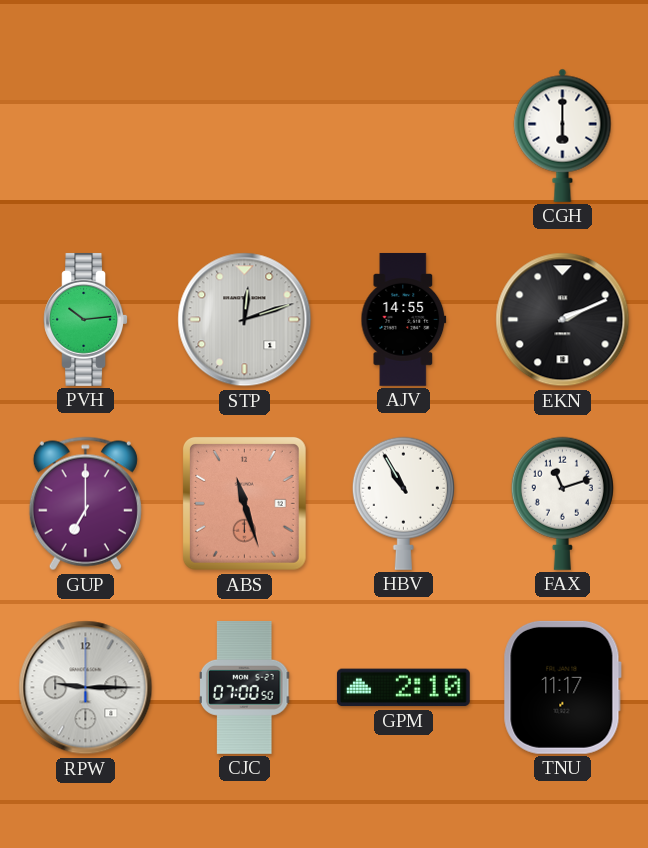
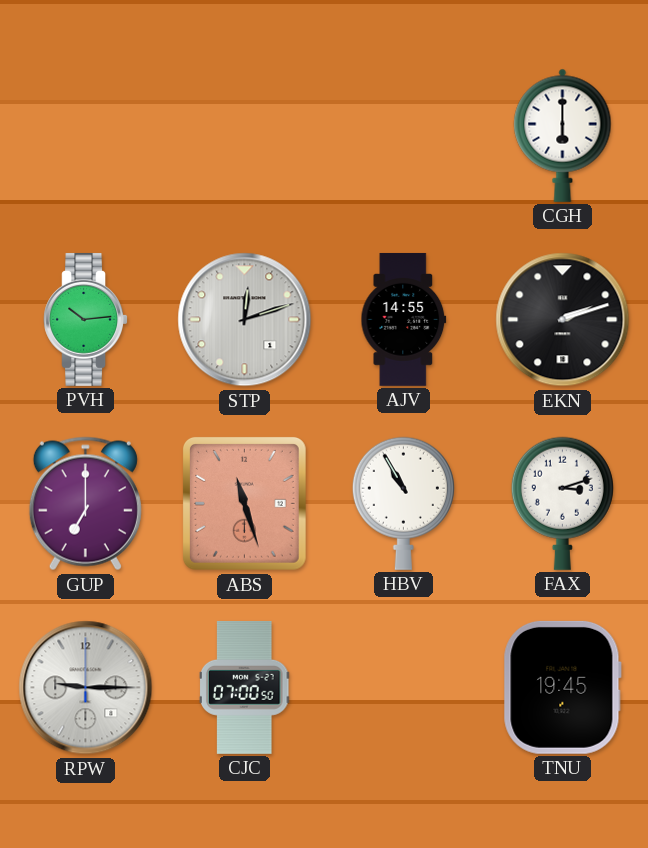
EKN: 2:11 -> 2:12
FAX: 11:12 -> 3:12
GPM: 2:10 -> none
TNU: 11:17 -> 19:45
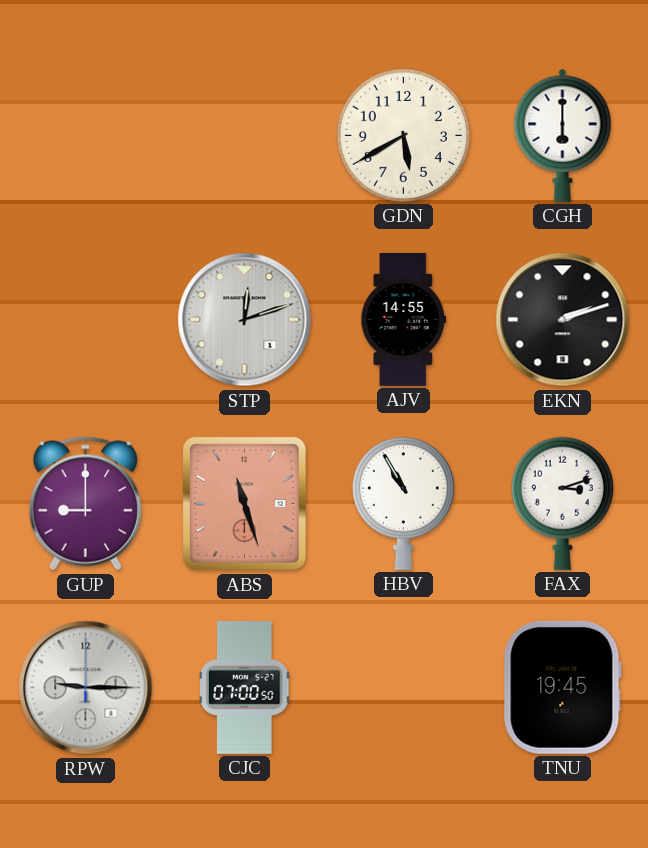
GDN: none -> 5:40
PVH: 10:14 -> none
GUP: 7:00 -> 9:00
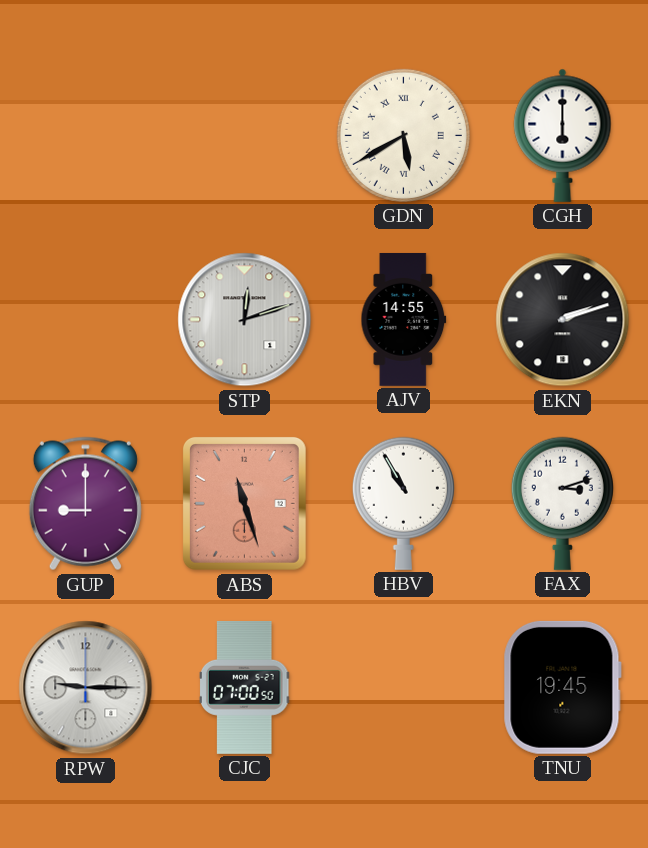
GDN numerals: Arabic -> Roman
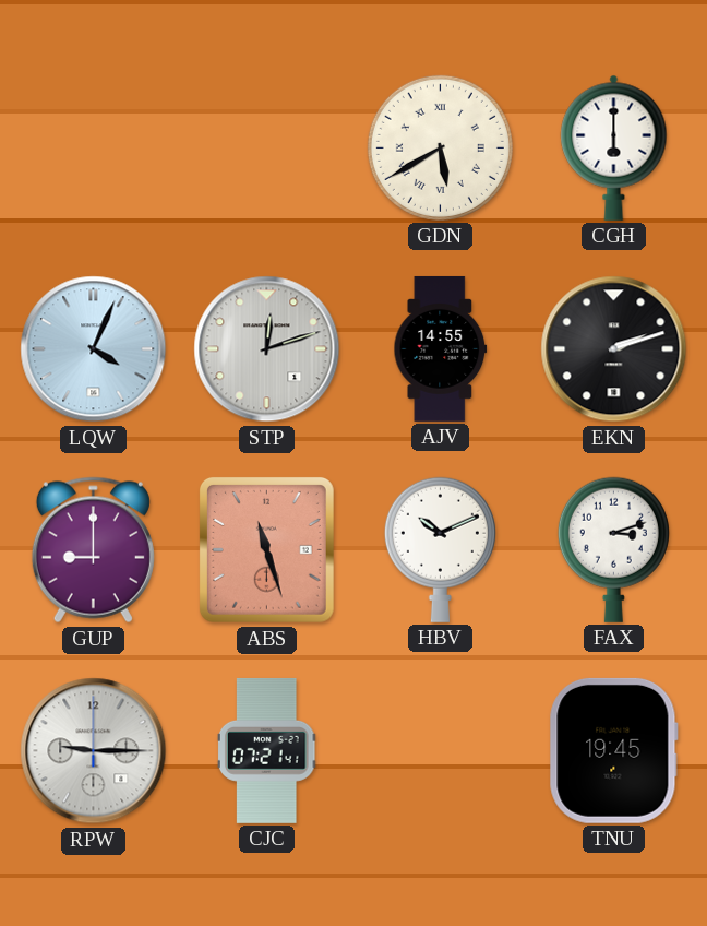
LQW: none -> 4:04
HBV: 10:55 -> 10:11
CJC: 07:00 -> 07:21
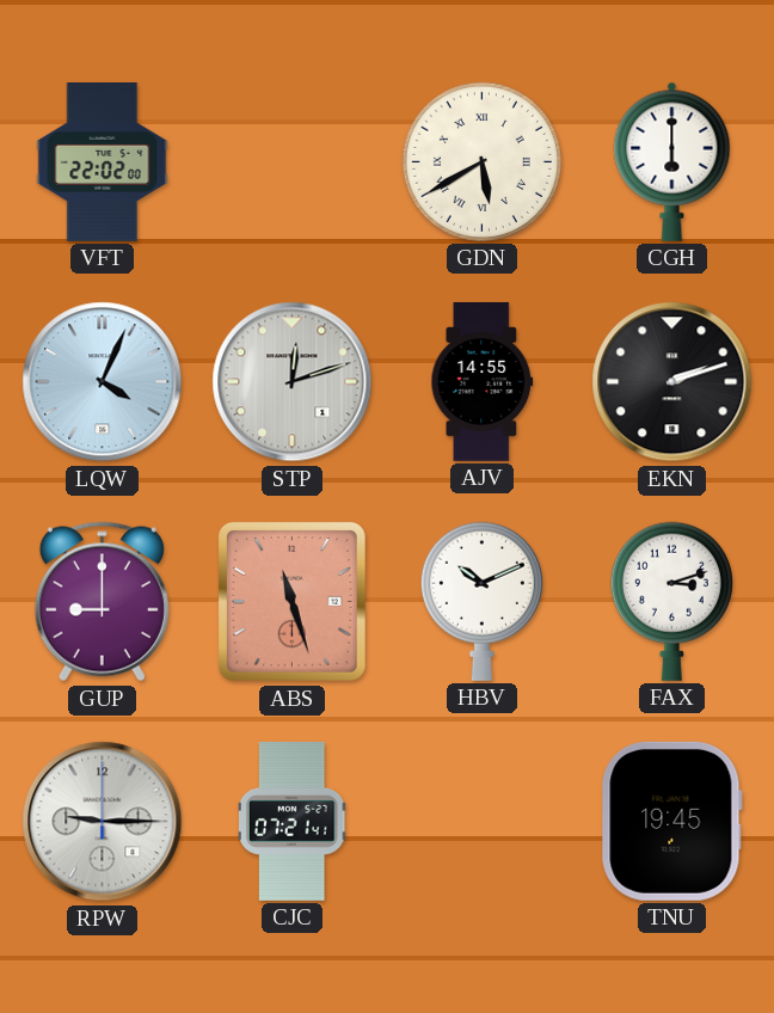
VFT: none -> 22:02
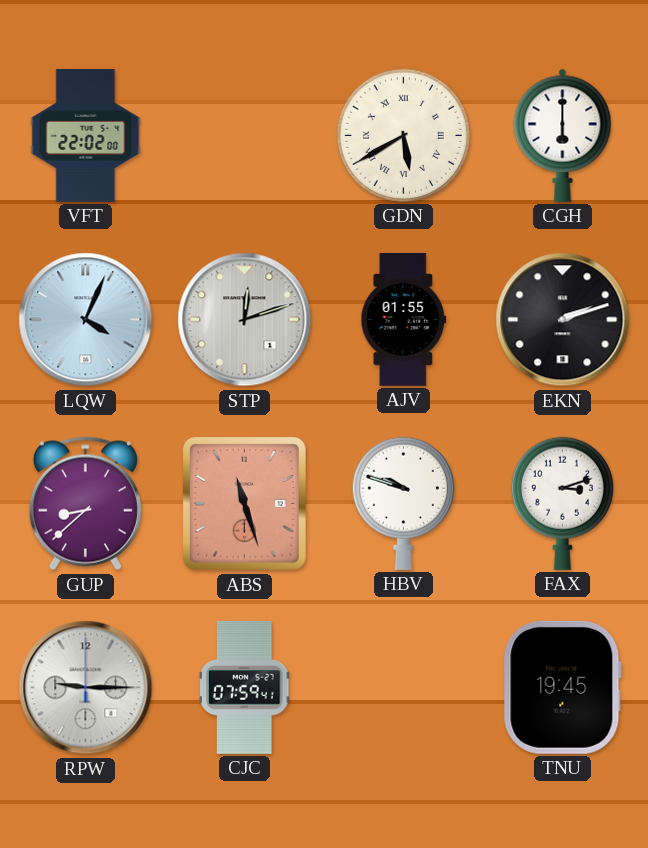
AJV: 14:55 -> 01:55
GUP: 9:00 -> 8:38
HBV: 10:11 -> 9:48
CJC: 07:21 -> 07:59
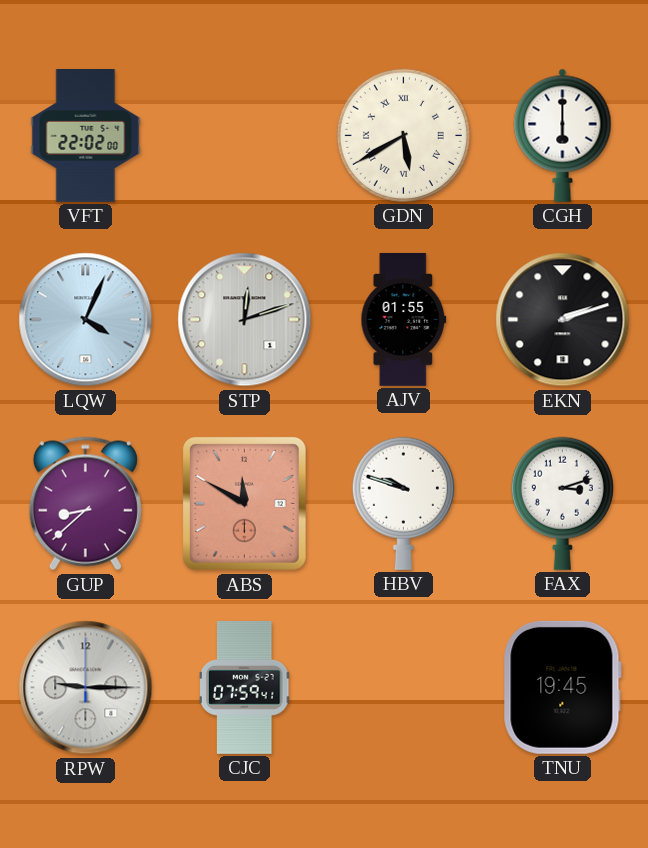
ABS: 11:27 -> 11:50
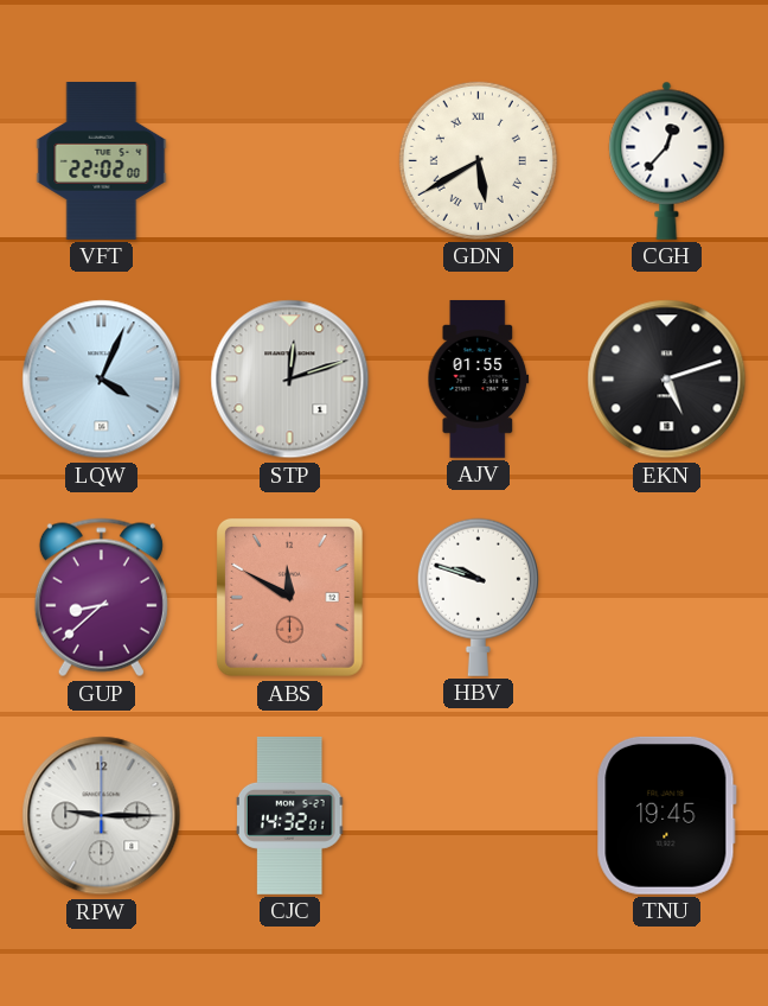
CGH: 6:00 -> 12:37
EKN: 2:12 -> 5:12
FAX: 3:12 -> none
CJC: 07:59 -> 14:32
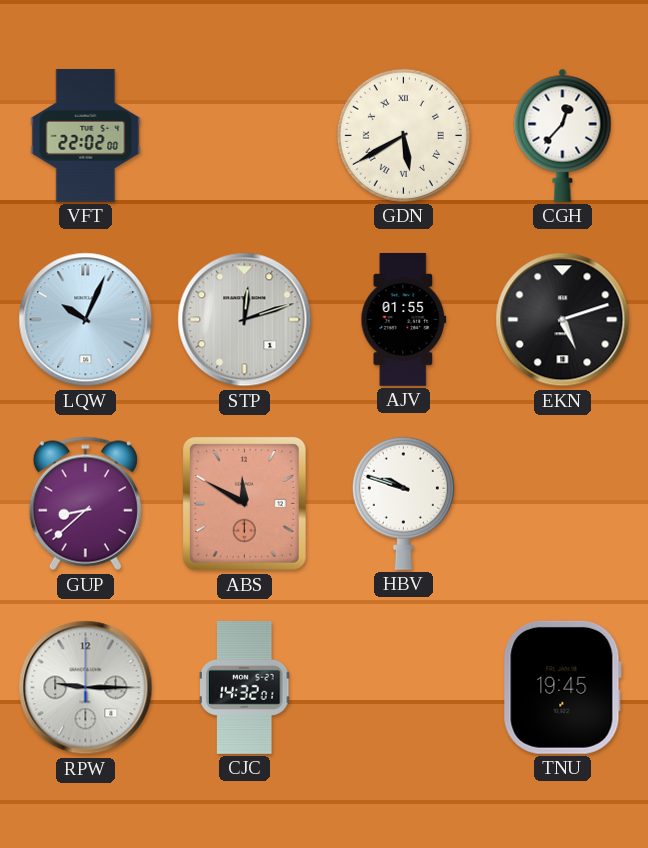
LQW: 4:04 -> 10:04
